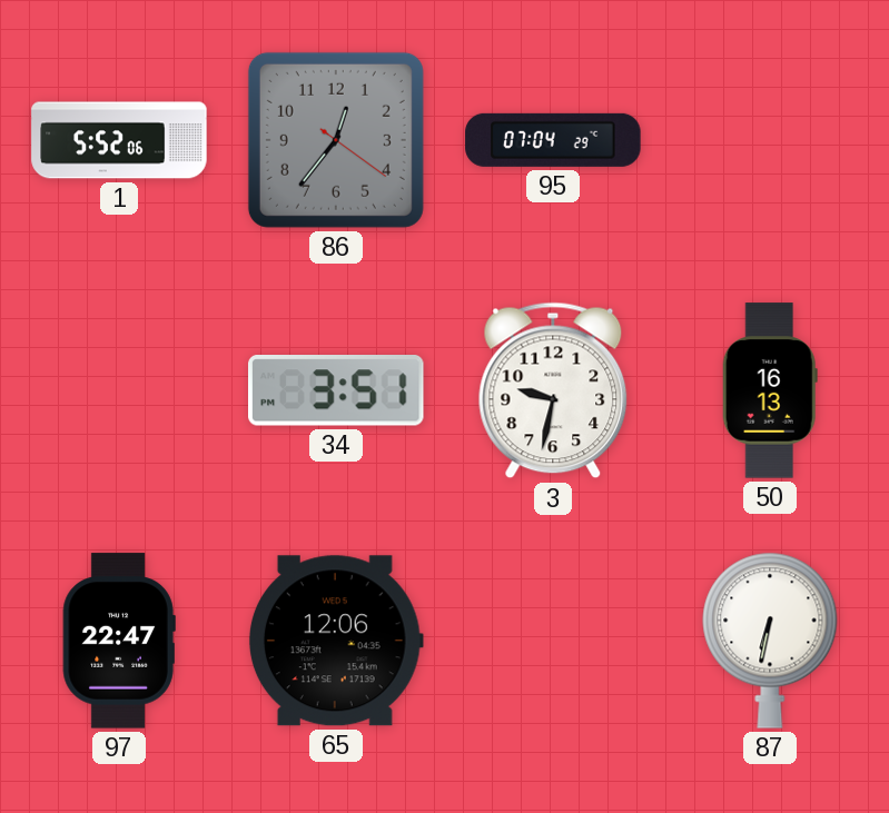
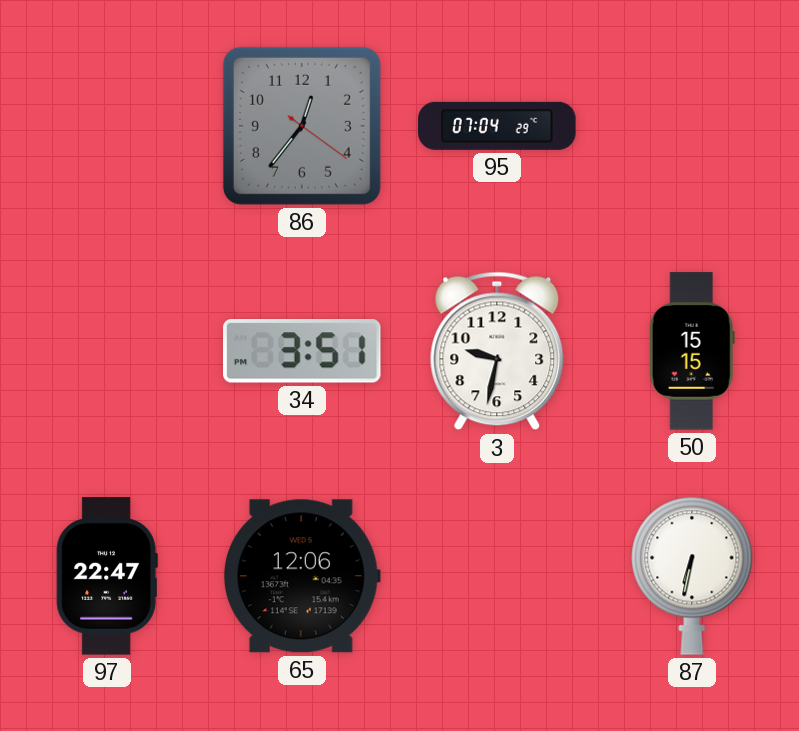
1: 5:52 -> none
50: 16:13 -> 15:15
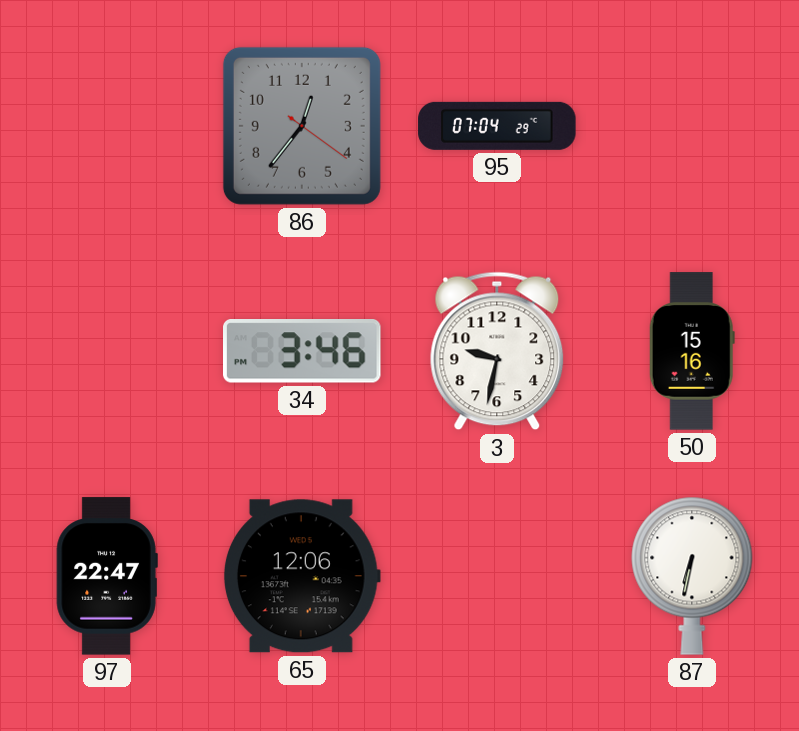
34: 3:51 -> 3:46
50: 15:15 -> 15:16
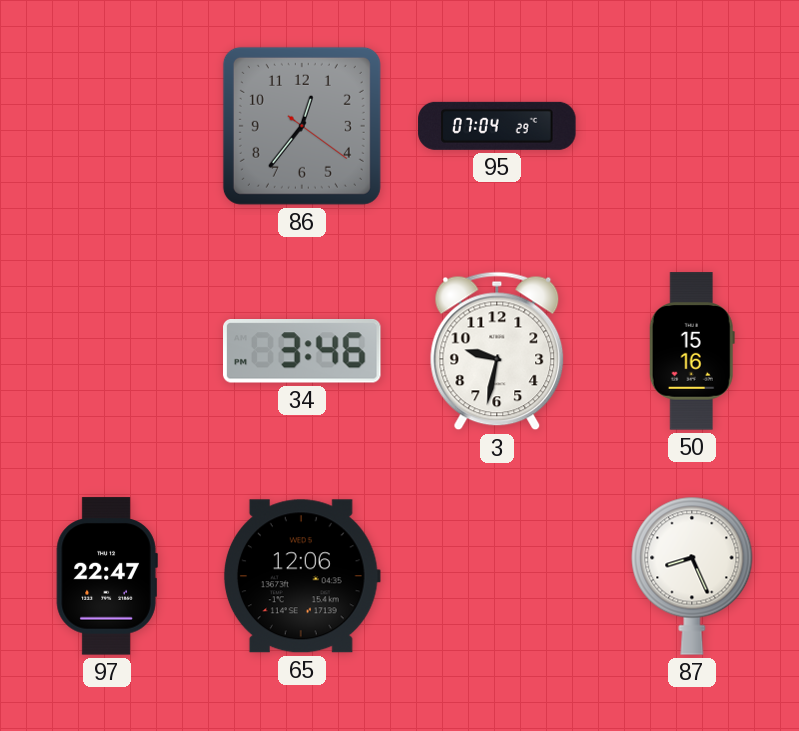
87: 6:32 -> 8:26
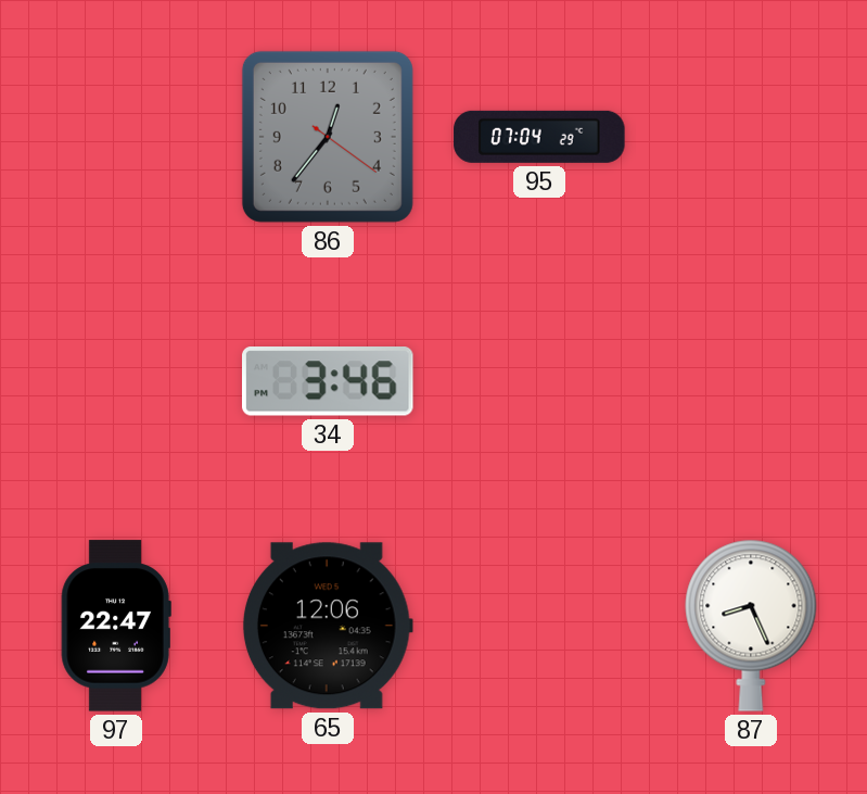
3: 9:32 -> none
50: 15:16 -> none
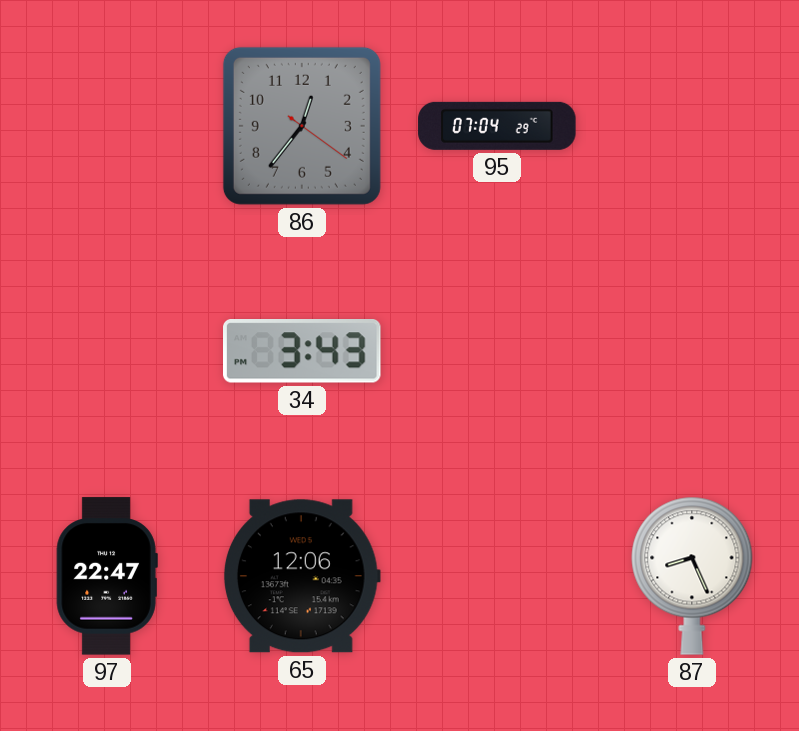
34: 3:46 -> 3:43
